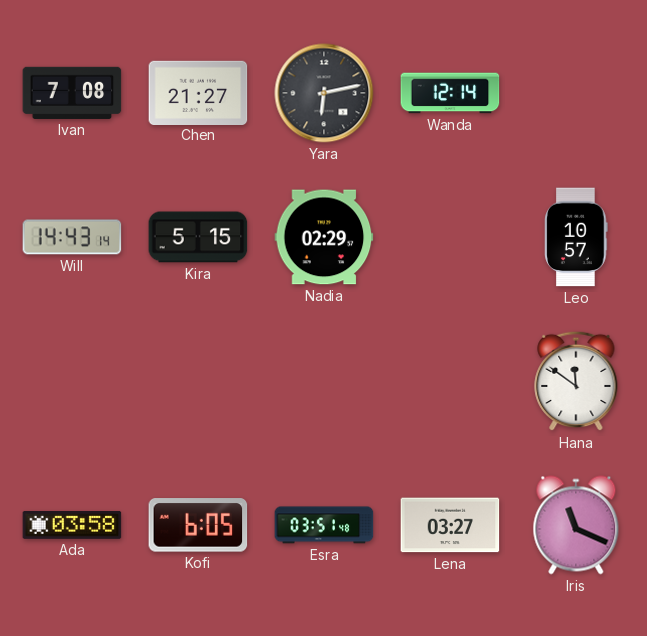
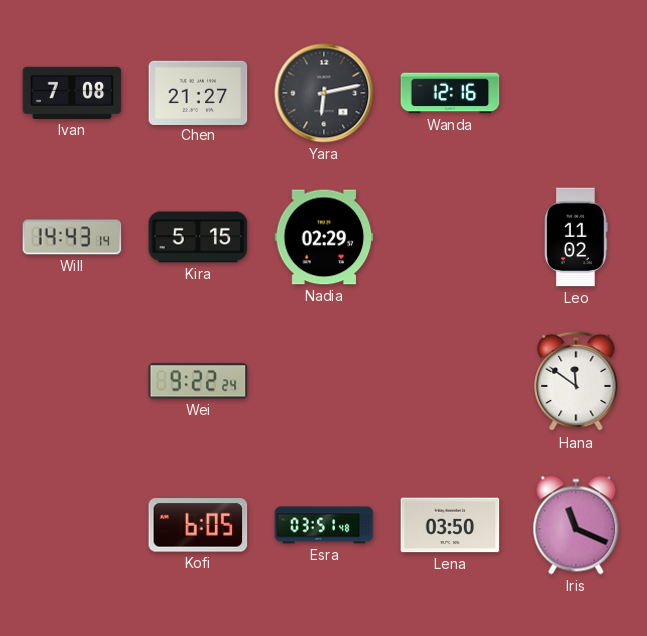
Wanda: 12:14 -> 12:16
Leo: 10:57 -> 11:02
Wei: none -> 9:22
Ada: 03:58 -> none
Lena: 03:27 -> 03:50
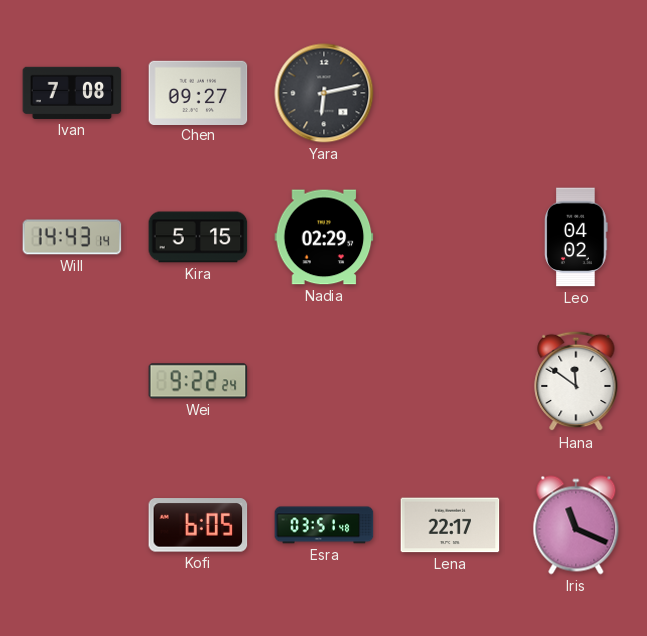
Chen: 21:27 -> 09:27
Wanda: 12:16 -> none
Leo: 11:02 -> 04:02
Lena: 03:50 -> 22:17
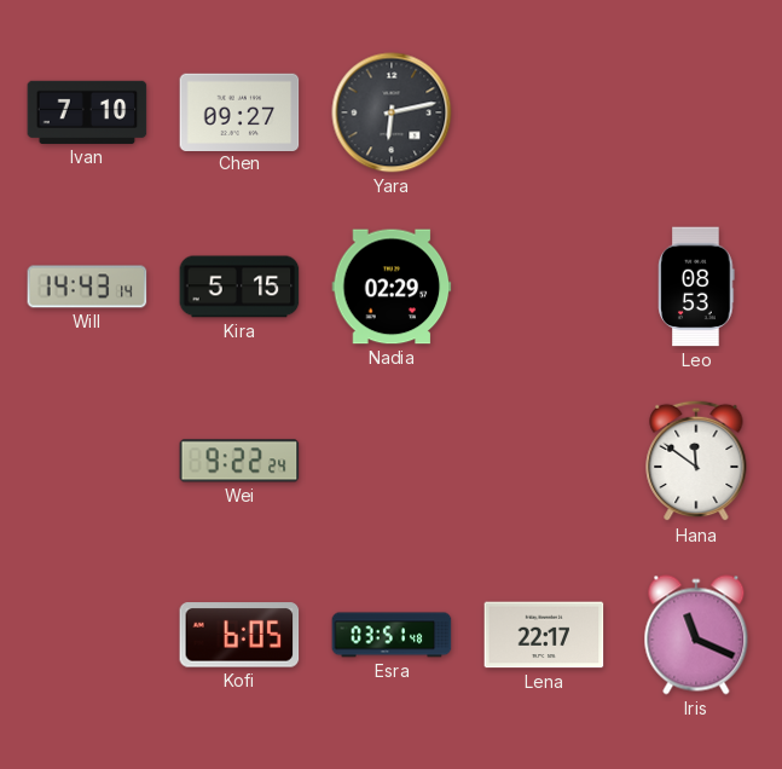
Ivan: 7:08 -> 7:10
Leo: 04:02 -> 08:53
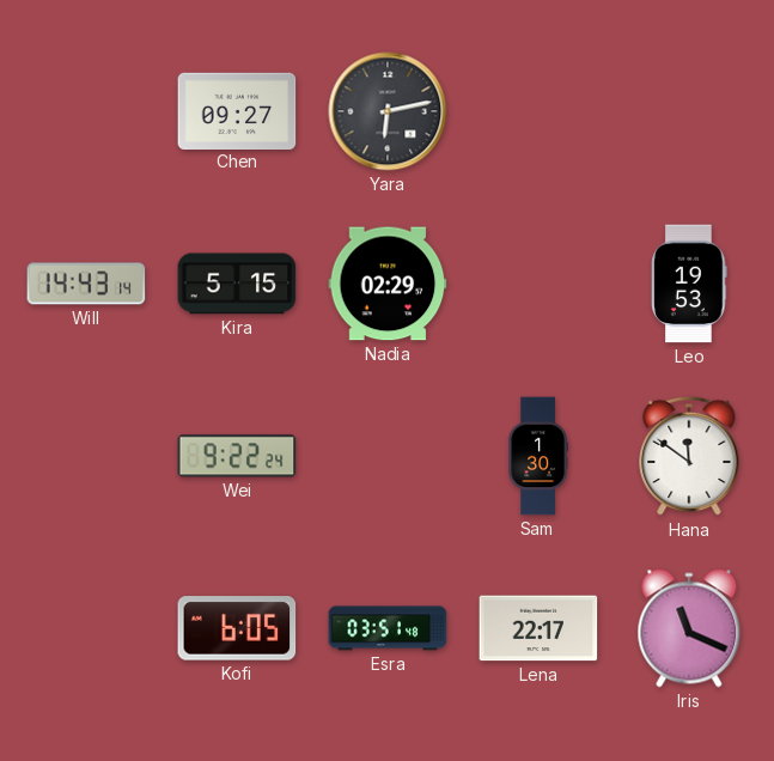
Ivan: 7:10 -> none
Leo: 08:53 -> 19:53
Sam: none -> 1:30
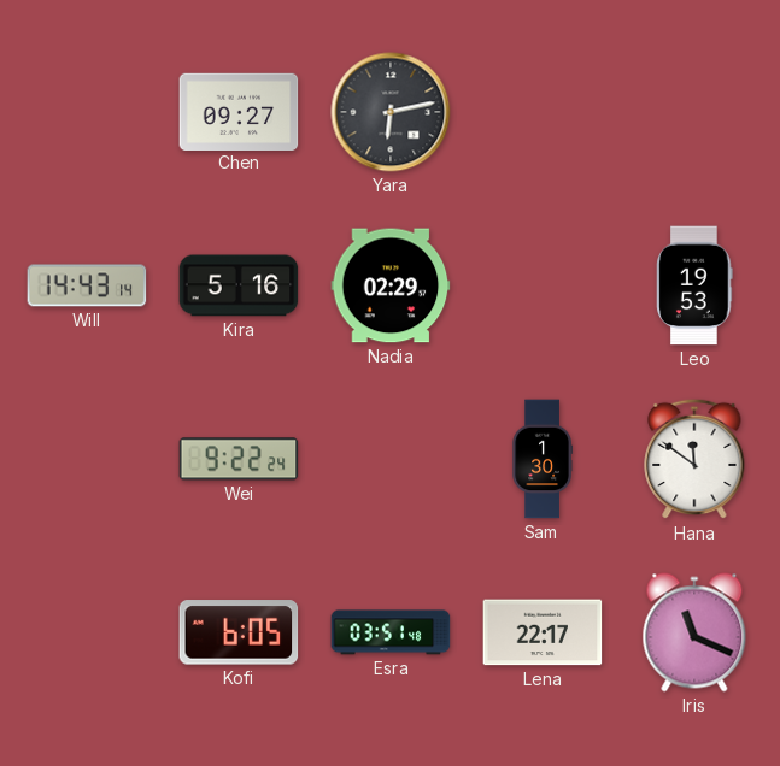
Kira: 5:15 -> 5:16
